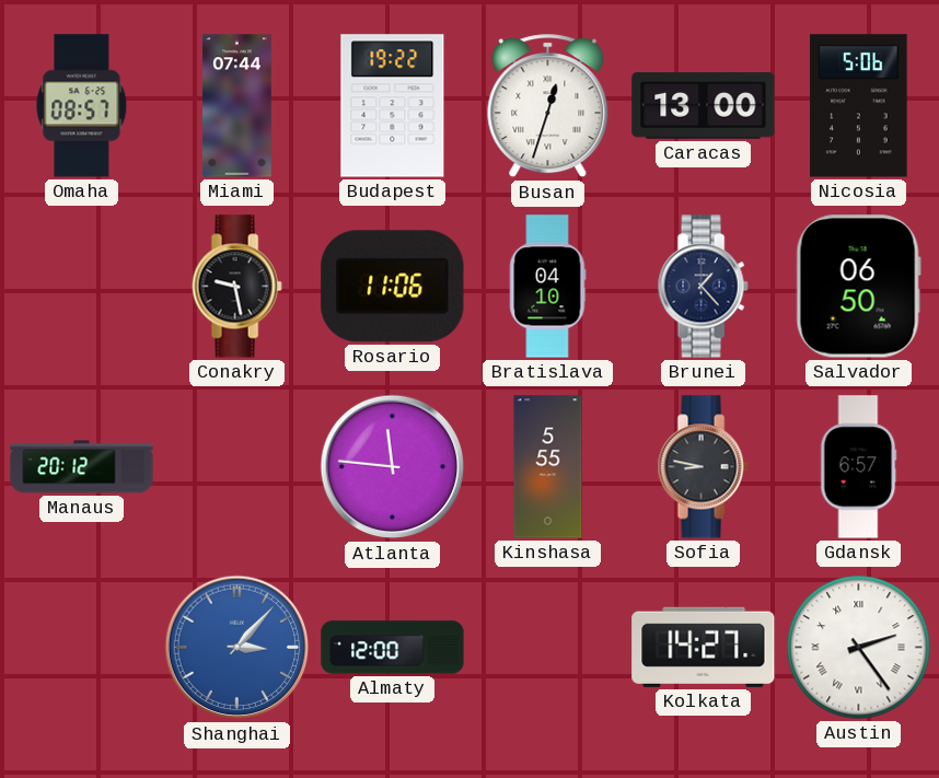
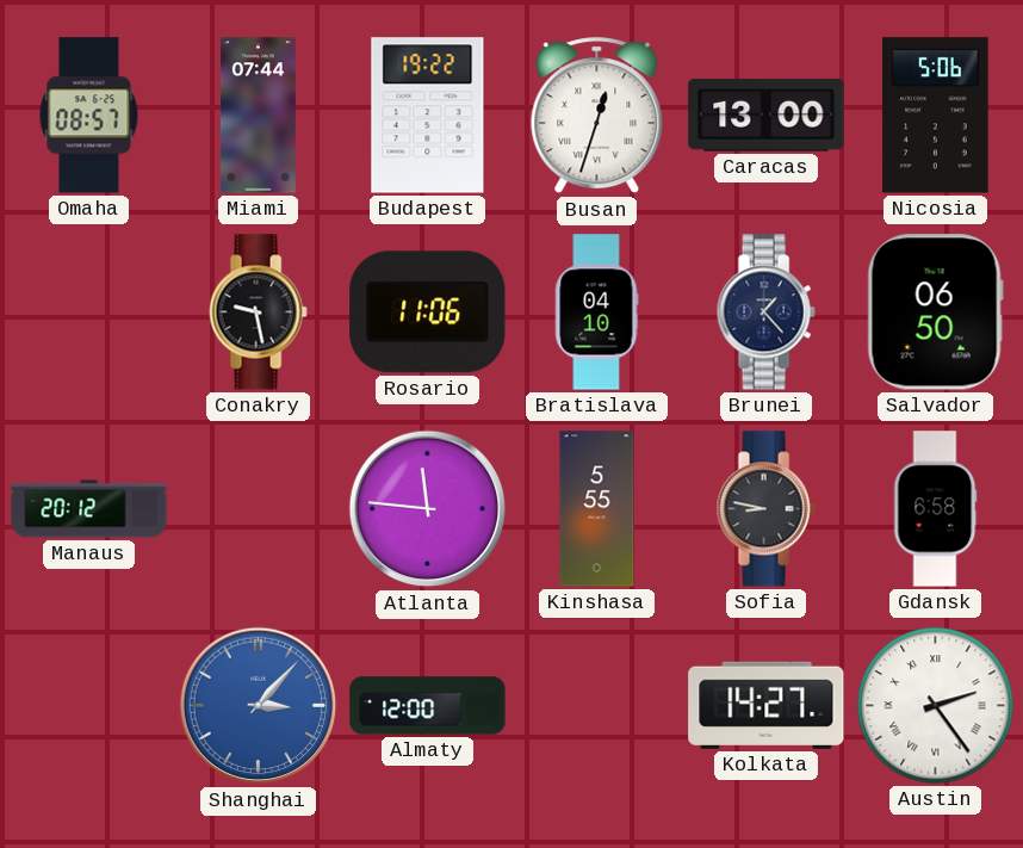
Gdansk: 6:57 -> 6:58
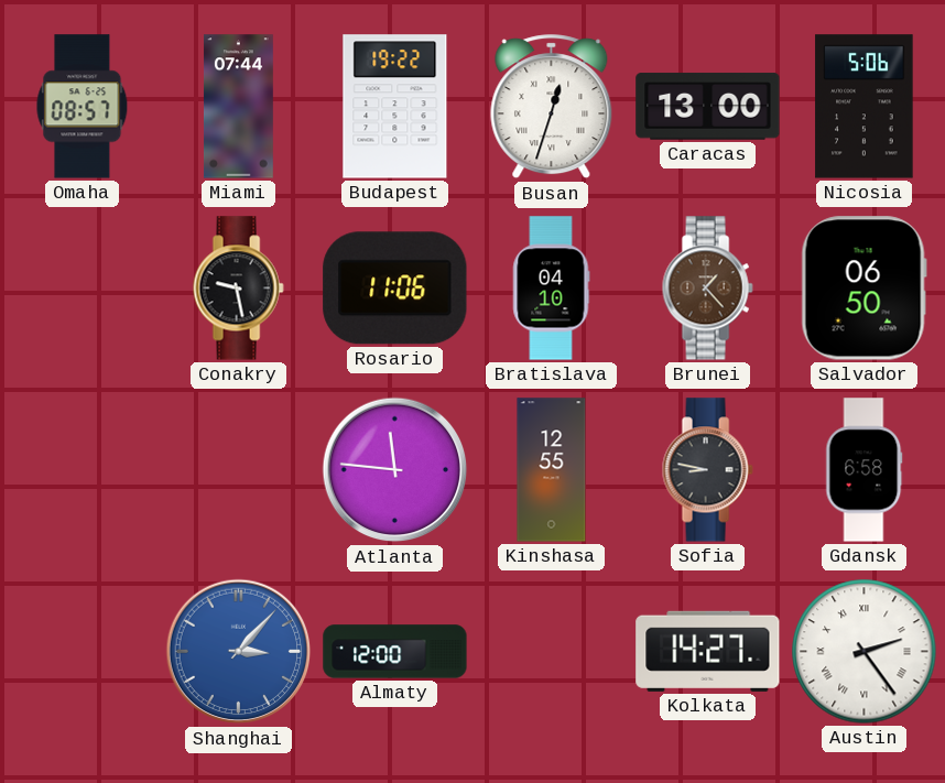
Brunei dial: navy -> brown
Manaus: 20:12 -> none
Kinshasa: 5:55 -> 12:55
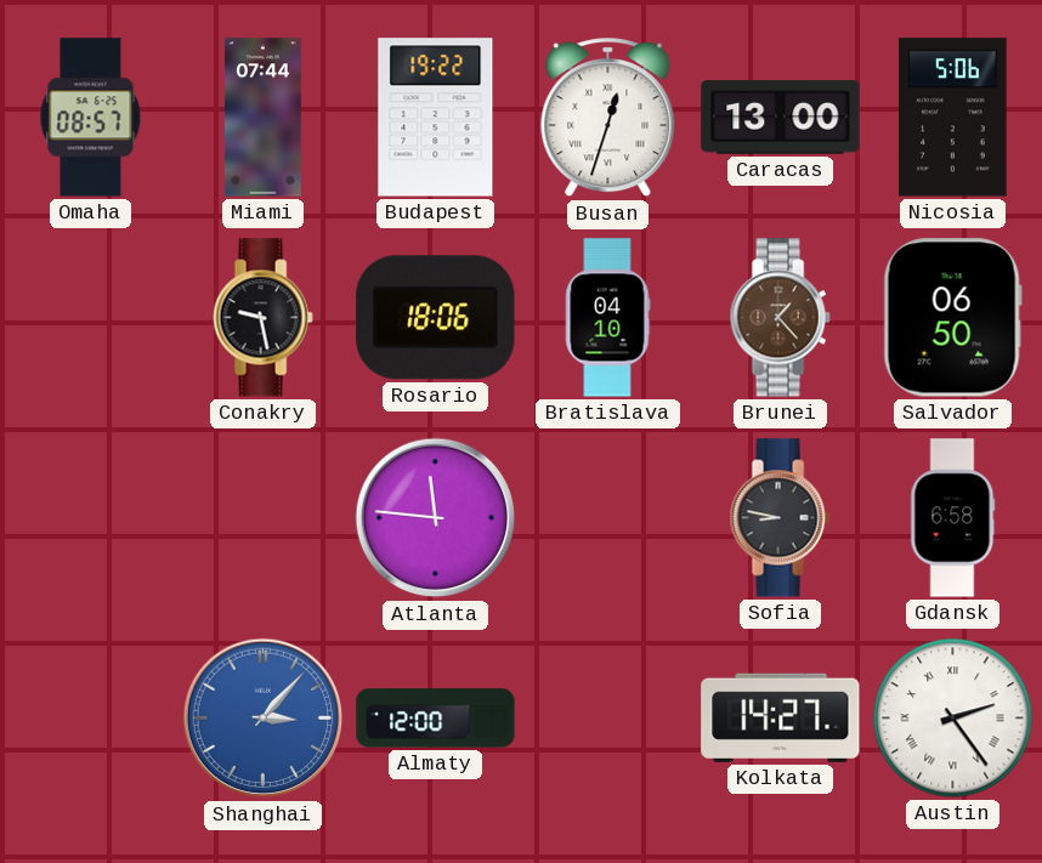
Rosario: 11:06 -> 18:06
Kinshasa: 12:55 -> none
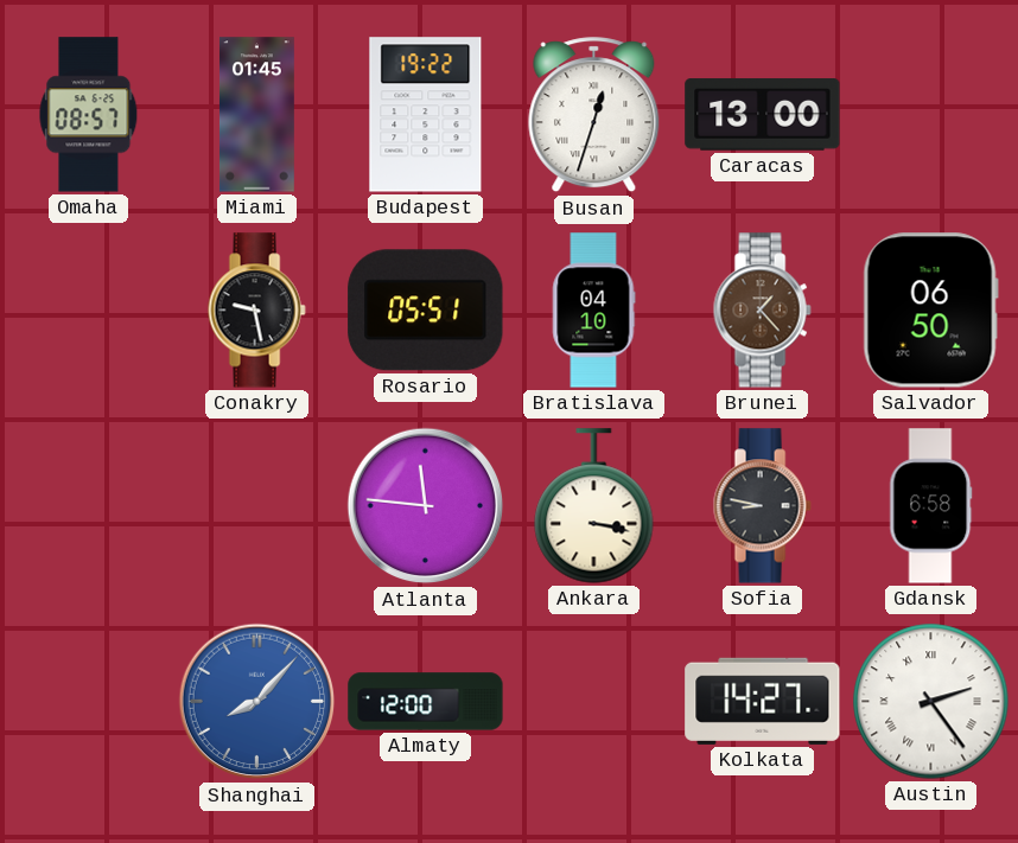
Miami: 07:44 -> 01:45
Nicosia: 5:06 -> none
Rosario: 18:06 -> 05:51
Ankara: none -> 3:17
Shanghai: 3:07 -> 8:07
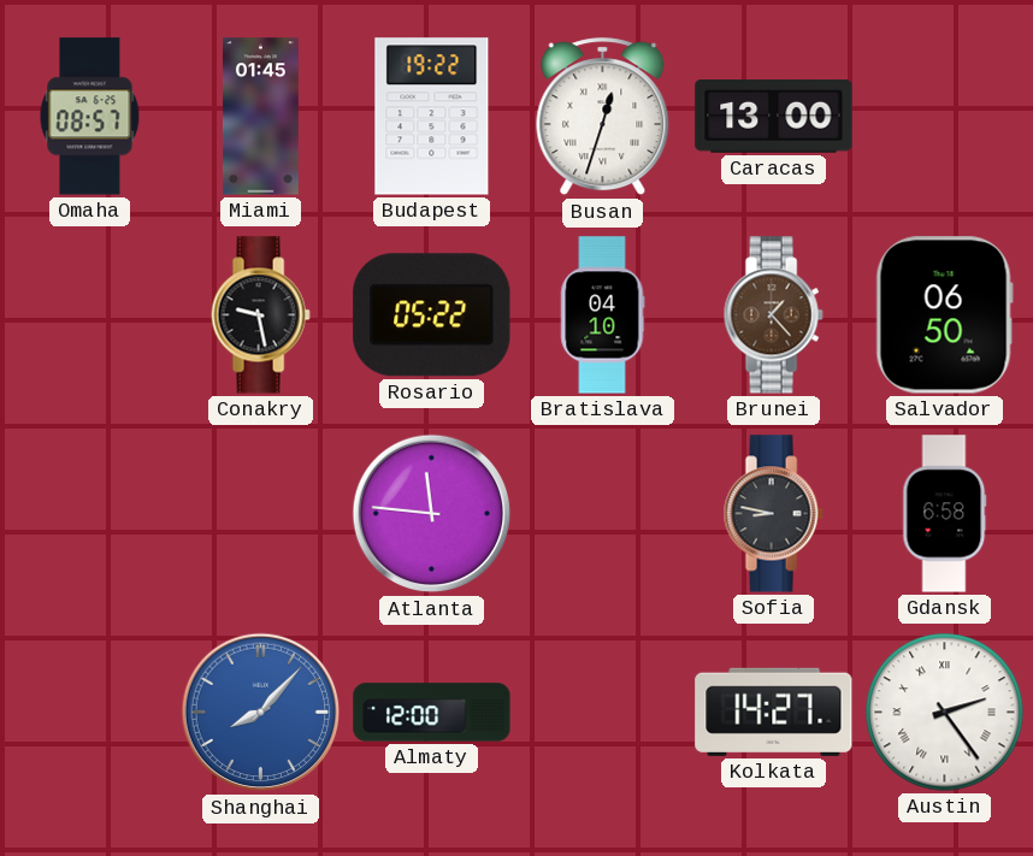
Rosario: 05:51 -> 05:22
Ankara: 3:17 -> none
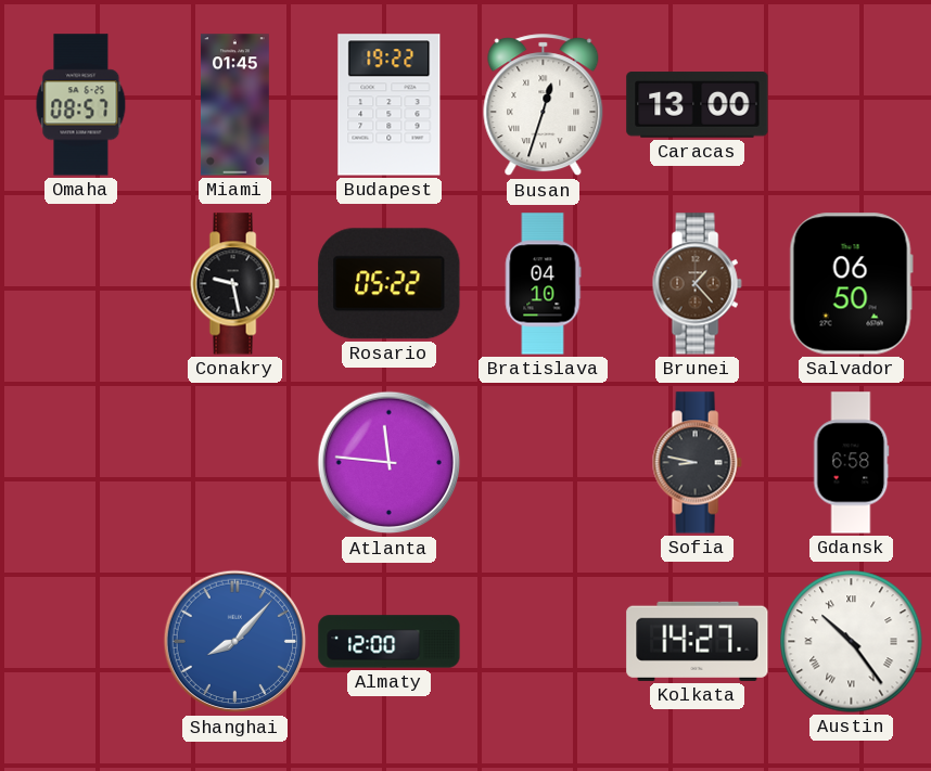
Austin: 2:24 -> 10:24
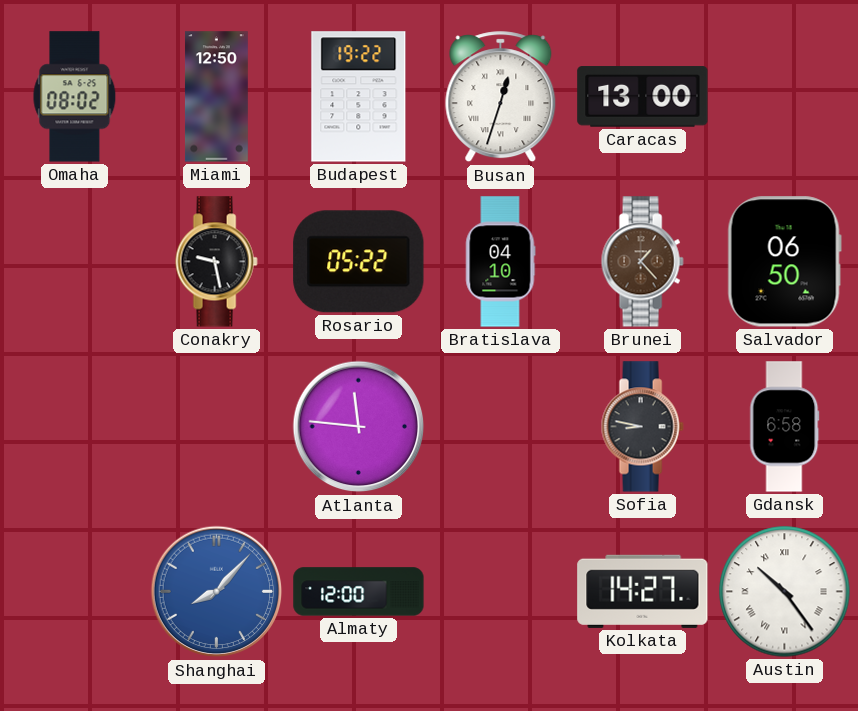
Omaha: 08:57 -> 08:02
Miami: 01:45 -> 12:50
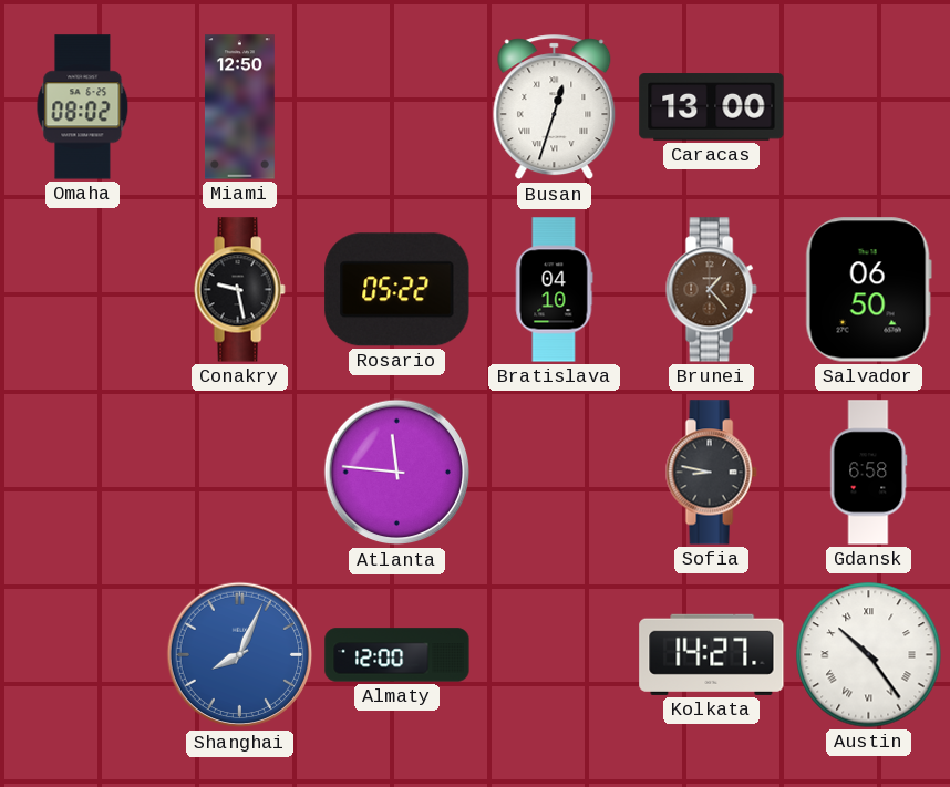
Budapest: 19:22 -> none
Shanghai: 8:07 -> 8:04
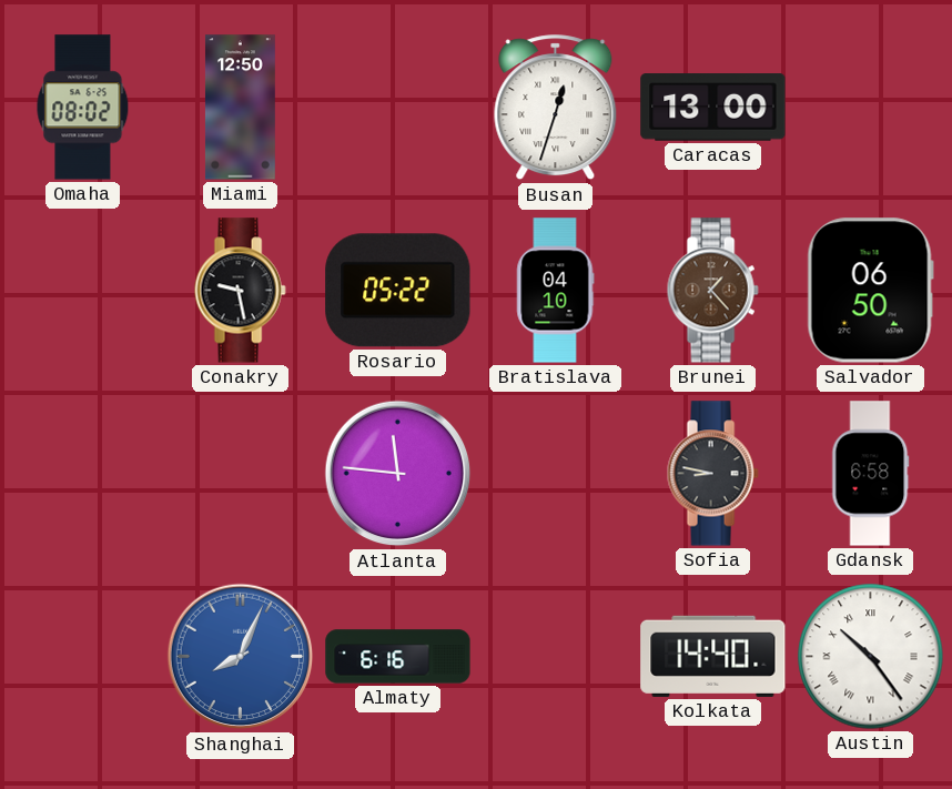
Almaty: 12:00 -> 6:16
Kolkata: 14:27 -> 14:40
